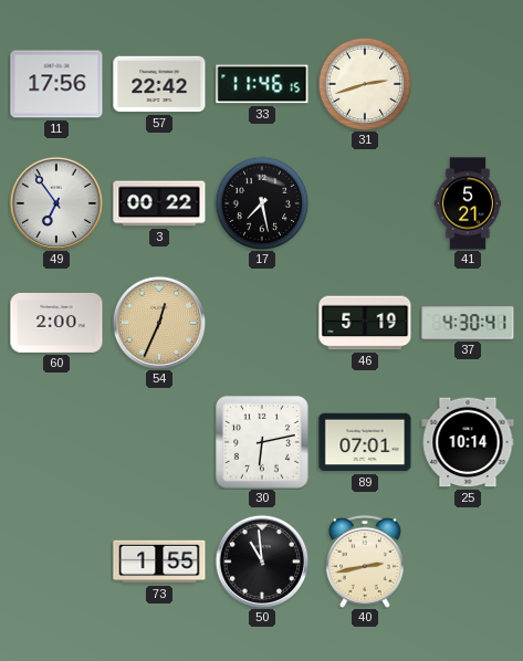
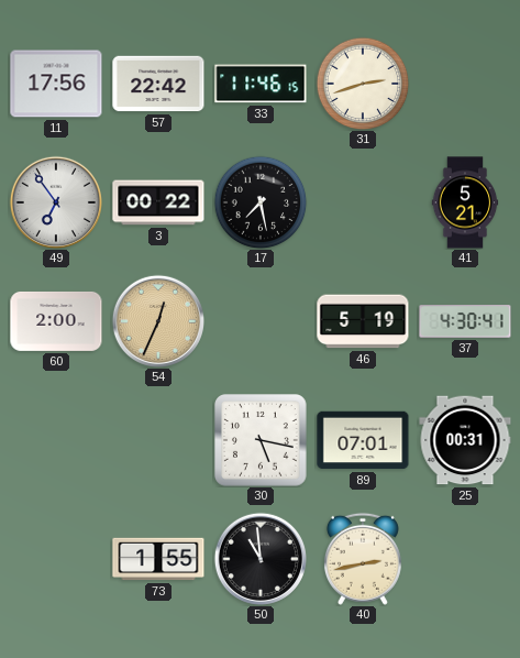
30: 6:13 -> 5:17
25: 10:14 -> 00:31
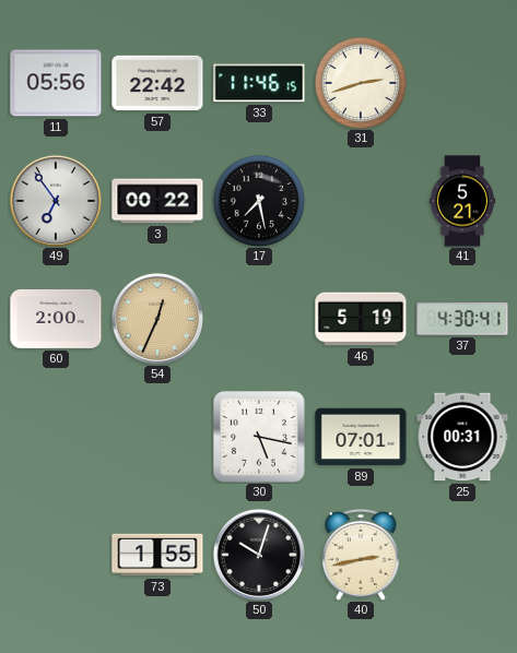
11: 17:56 -> 05:56
50: 10:59 -> 10:03
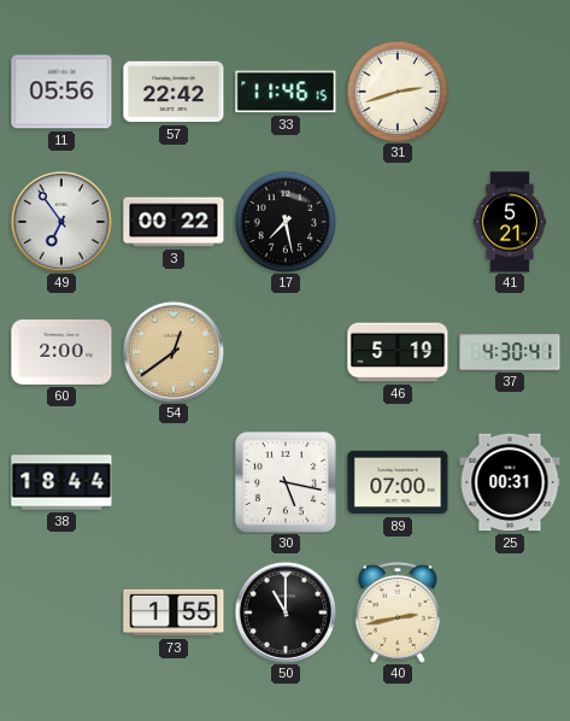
54: 12:34 -> 12:39
38: none -> 18:44
89: 07:01 -> 07:00
50: 10:03 -> 11:00
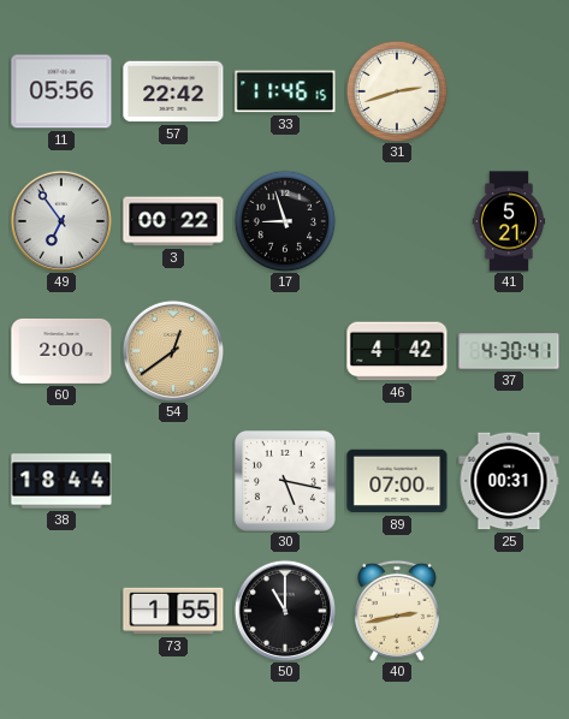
17: 7:28 -> 8:57
46: 5:19 -> 4:42
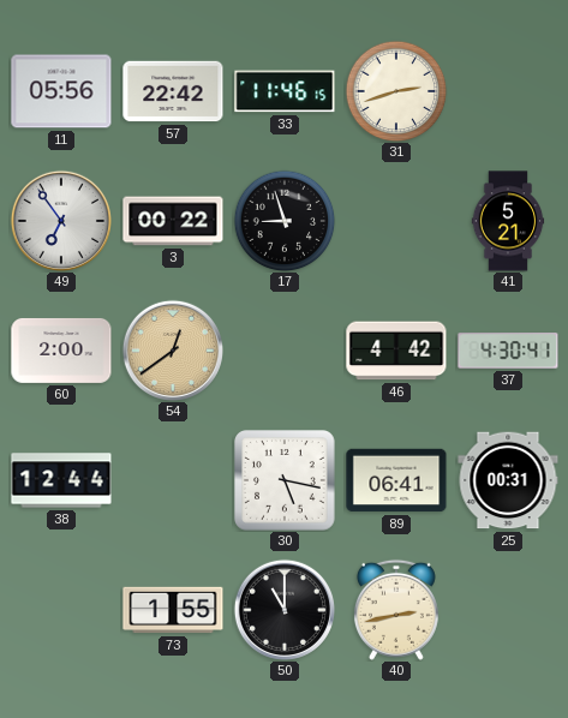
38: 18:44 -> 12:44
89: 07:00 -> 06:41
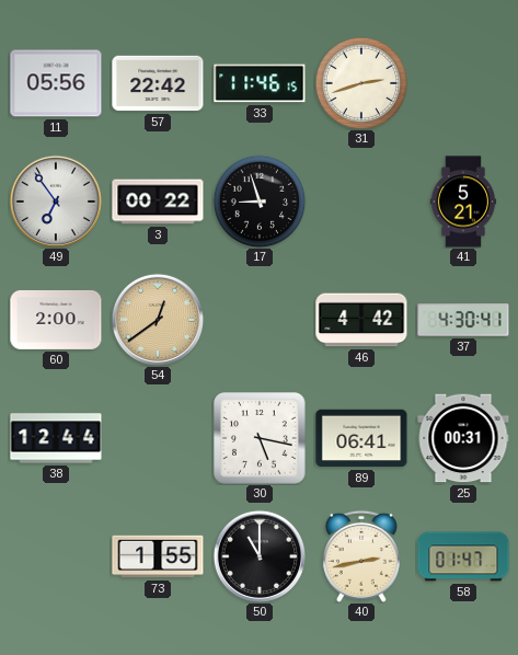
58: none -> 01:47
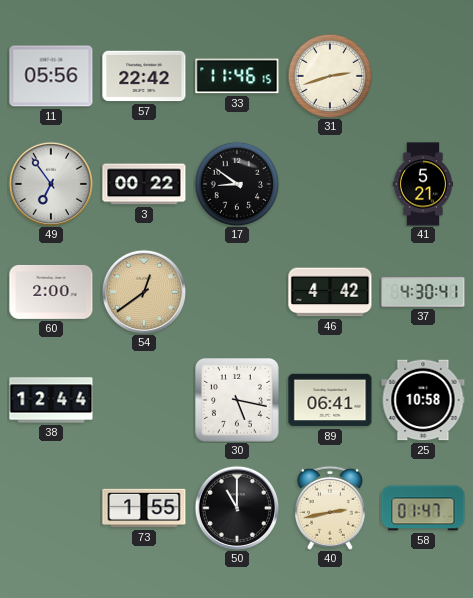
17: 8:57 -> 8:51
25: 00:31 -> 10:58
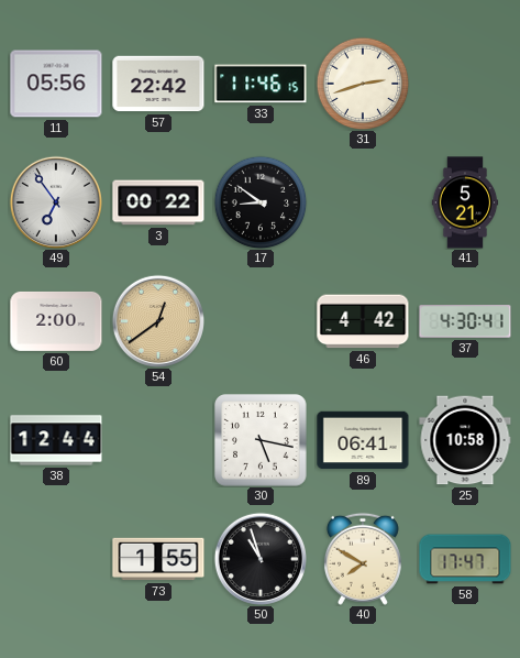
50: 11:00 -> 10:57
40: 2:43 -> 7:50
58: 01:47 -> 17:47
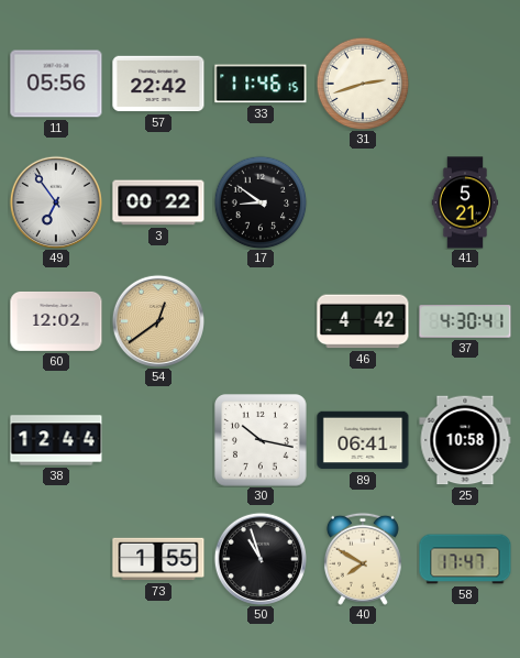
60: 2:00 -> 12:02
30: 5:17 -> 10:17
